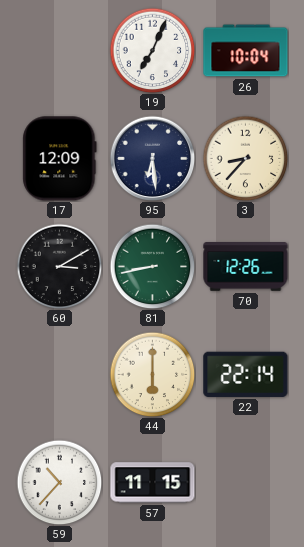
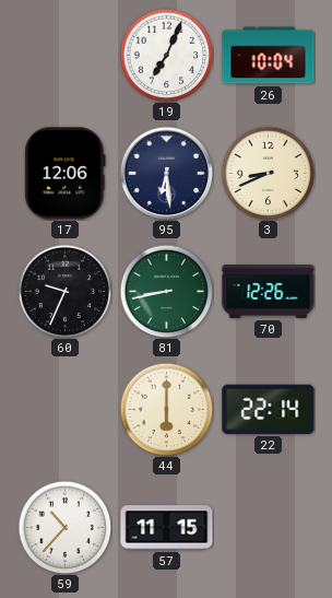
17: 12:09 -> 12:06
3: 8:37 -> 8:41
60: 3:10 -> 9:34
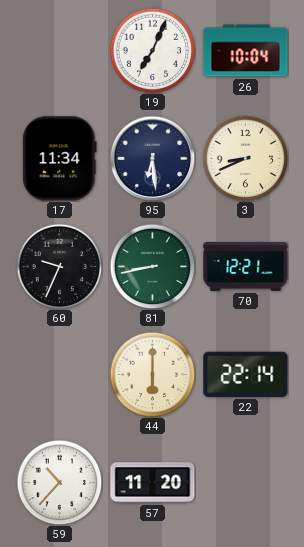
17: 12:06 -> 11:34
70: 12:26 -> 12:21
57: 11:15 -> 11:20
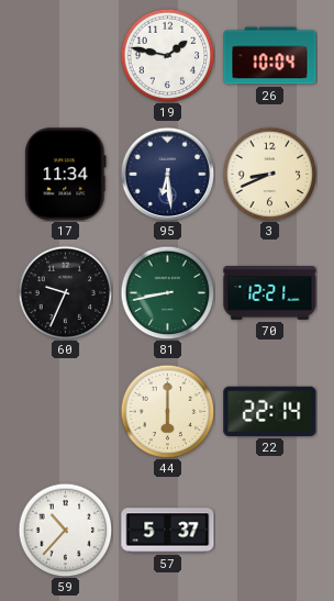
19: 7:04 -> 1:47
57: 11:20 -> 5:37
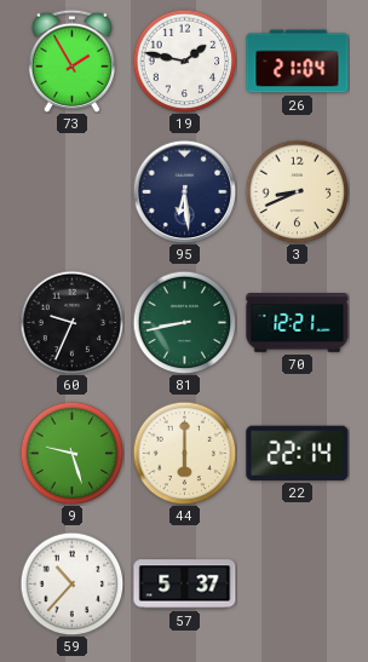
73: none -> 1:55
26: 10:04 -> 21:04
17: 11:34 -> none
9: none -> 9:27
